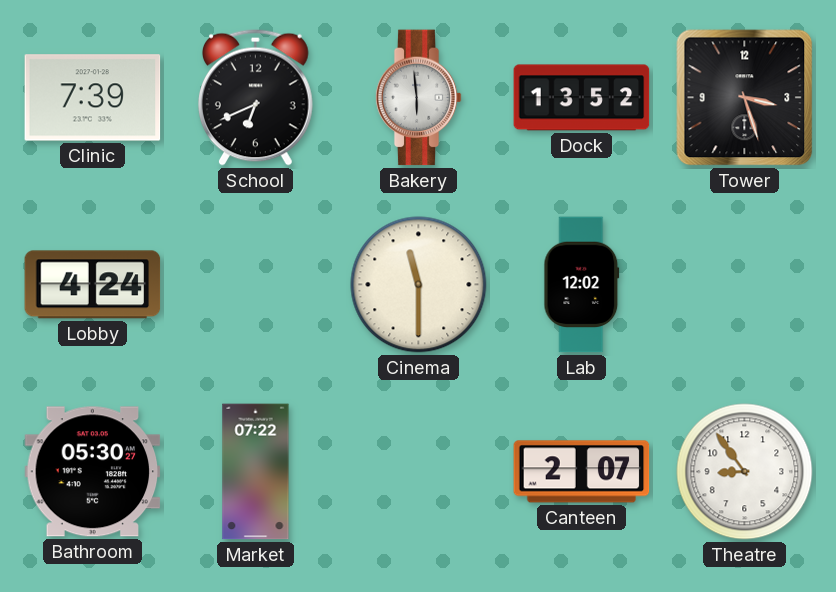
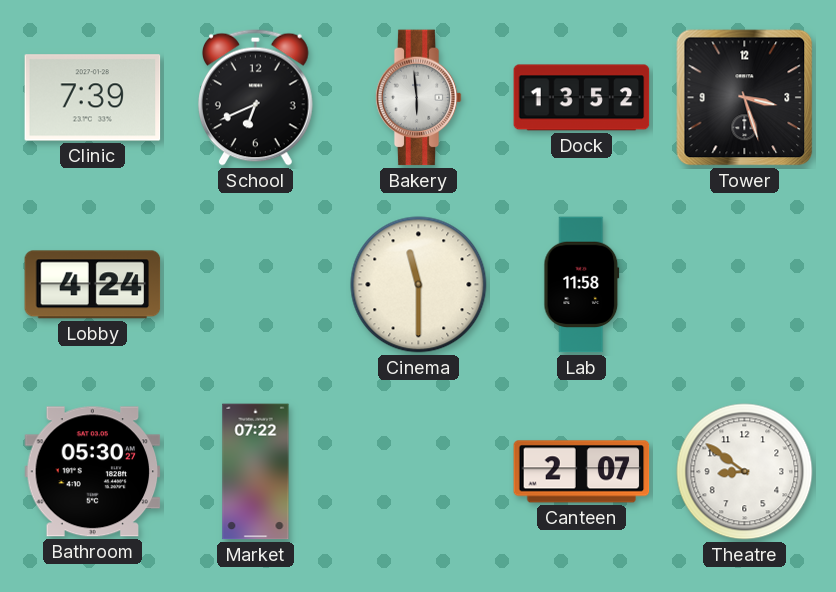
Lab: 12:02 -> 11:58
Theatre: 8:54 -> 8:51
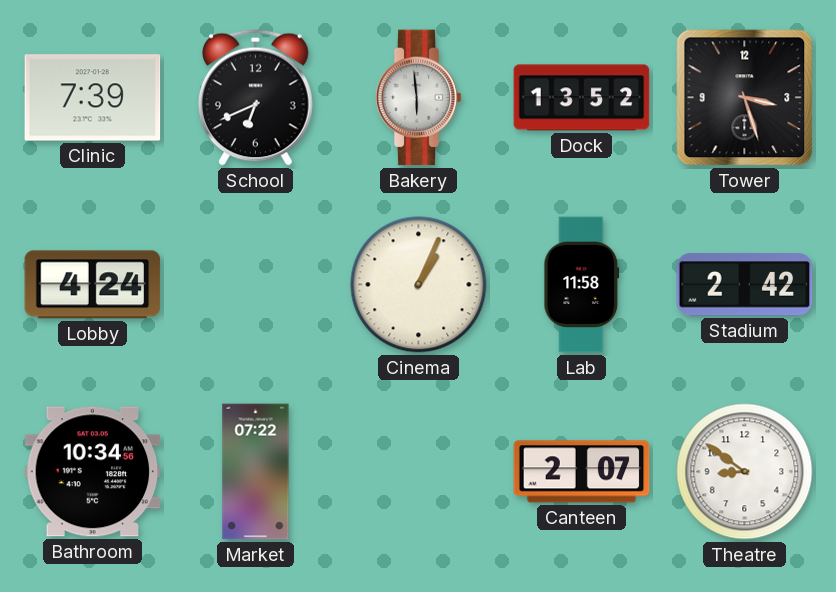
Cinema: 11:30 -> 1:04
Stadium: none -> 2:42
Bathroom: 05:30 -> 10:34
